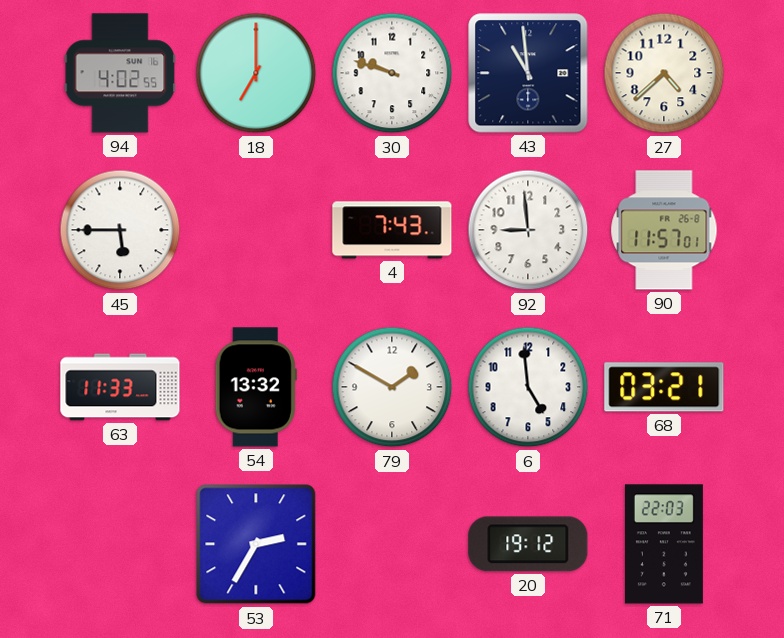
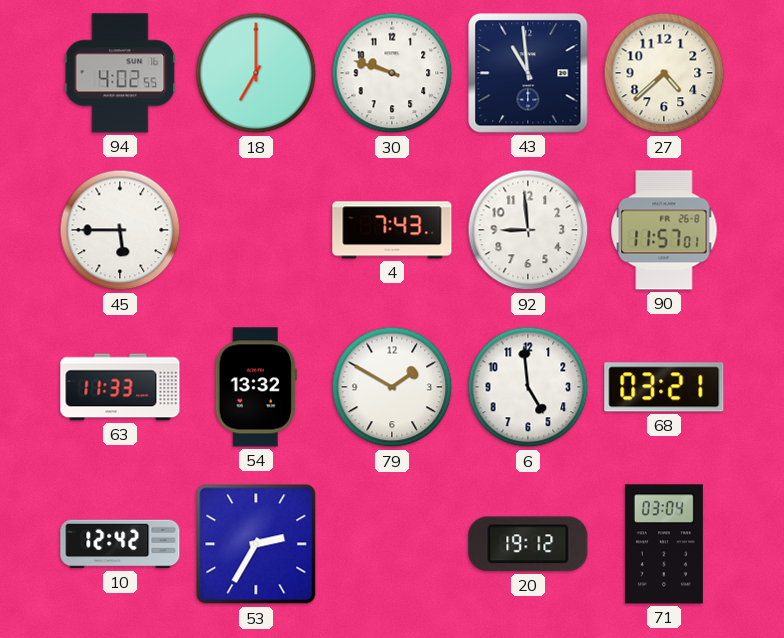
10: none -> 12:42
71: 22:03 -> 03:04
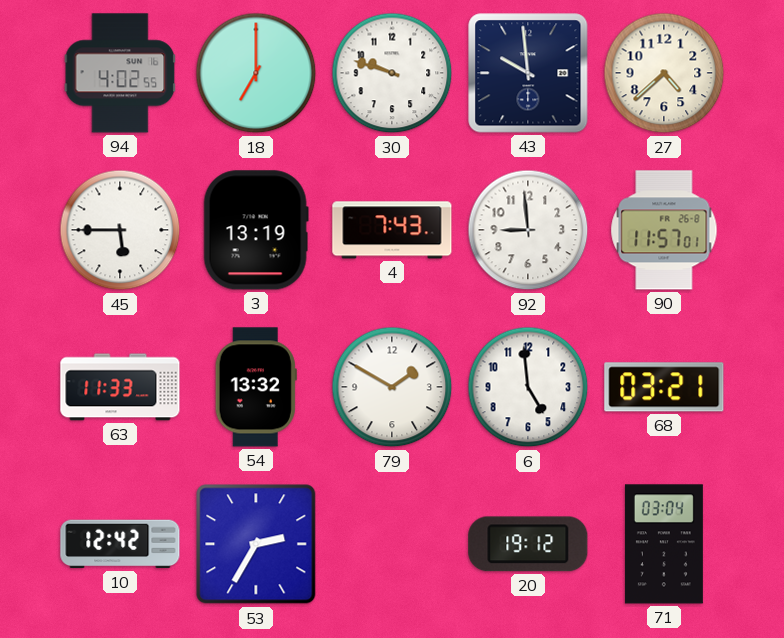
43: 10:59 -> 9:59
3: none -> 13:19
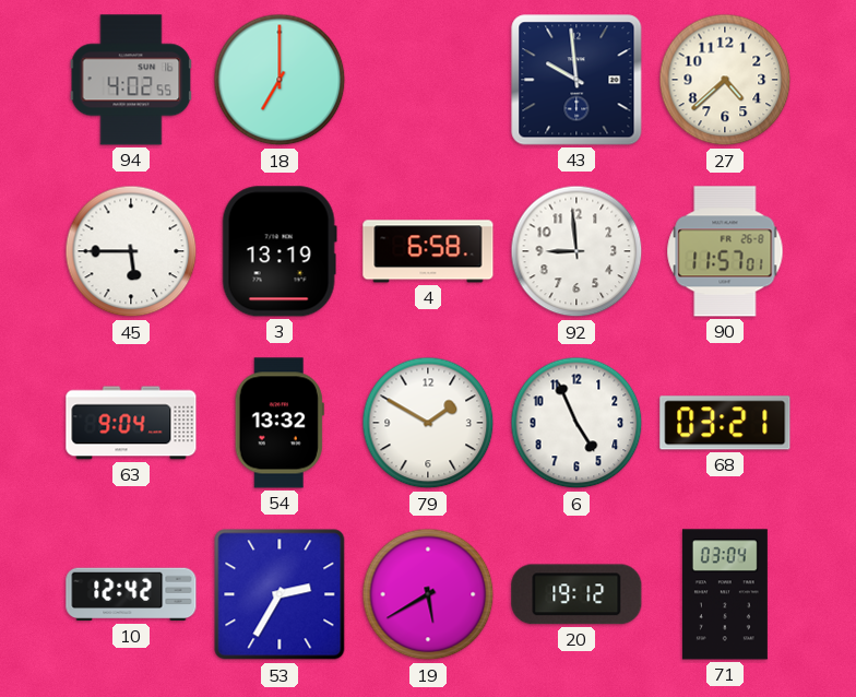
30: 9:48 -> none
4: 7:43 -> 6:58
63: 11:33 -> 9:04
6: 4:59 -> 4:56
19: none -> 5:40
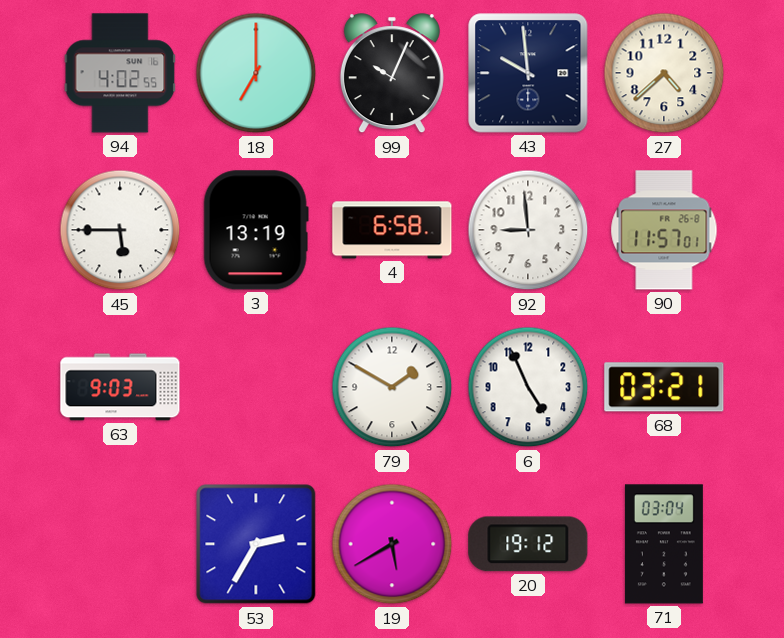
99: none -> 10:04
63: 9:04 -> 9:03
54: 13:32 -> none
10: 12:42 -> none
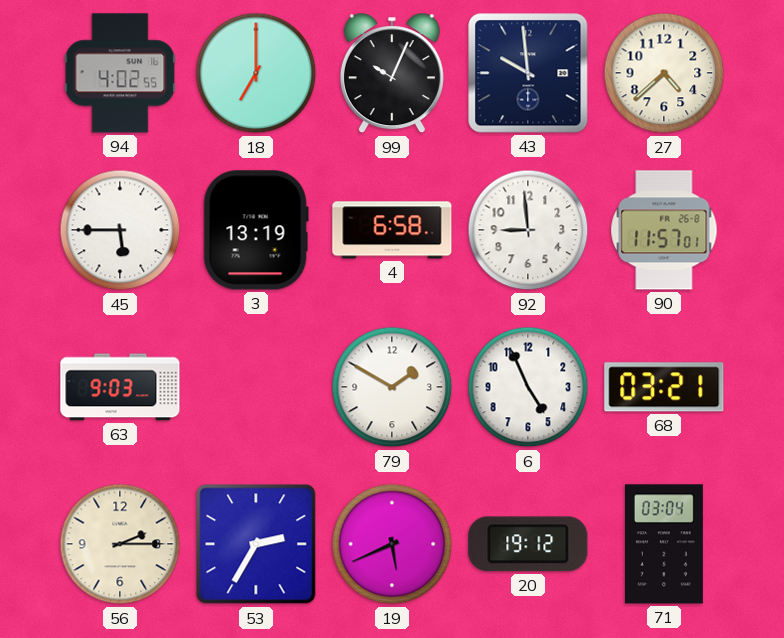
56: none -> 2:15
19: 5:40 -> 5:41
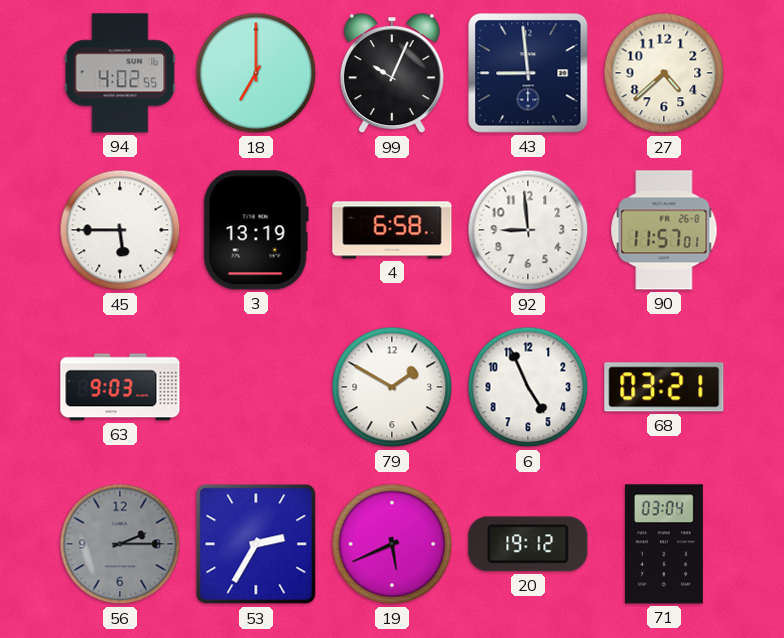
43: 9:59 -> 8:59
56 dial: cream -> grey
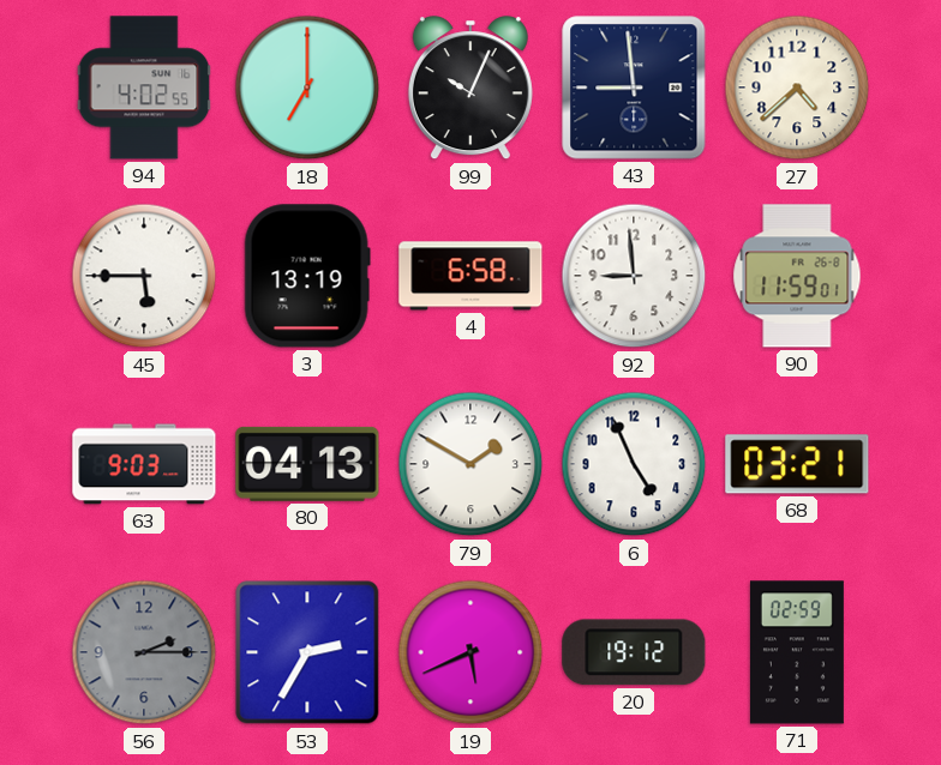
90: 11:57 -> 11:59
80: none -> 04:13
71: 03:04 -> 02:59
